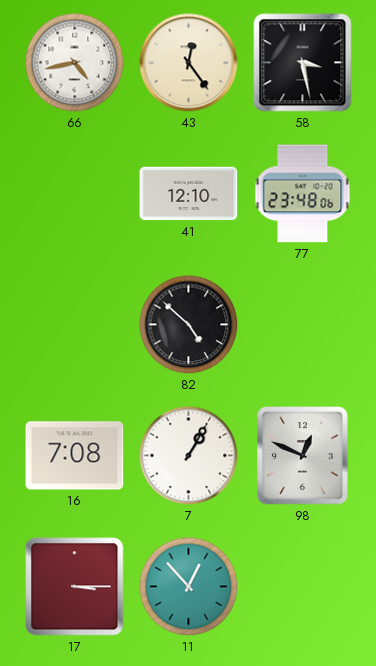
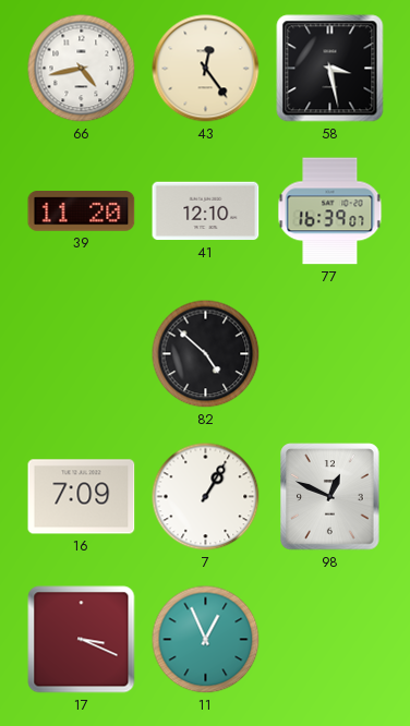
39: none -> 11:20
77: 23:48 -> 16:39
16: 7:08 -> 7:09
17: 3:15 -> 3:19
11: 12:53 -> 12:56
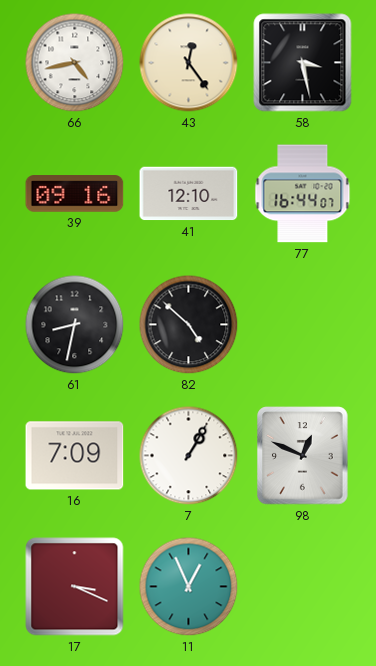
39: 11:20 -> 09:16
77: 16:39 -> 16:44
61: none -> 8:32
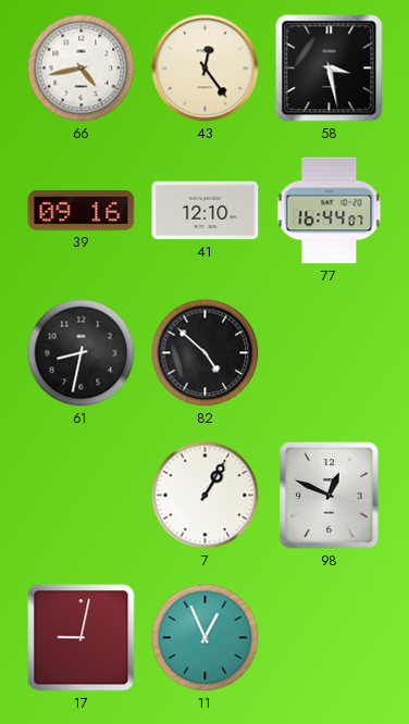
16: 7:09 -> none
17: 3:19 -> 9:02
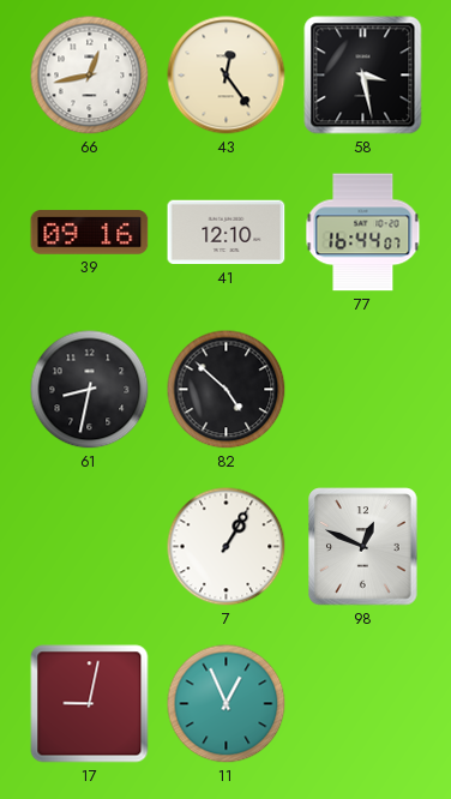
66: 4:43 -> 12:43
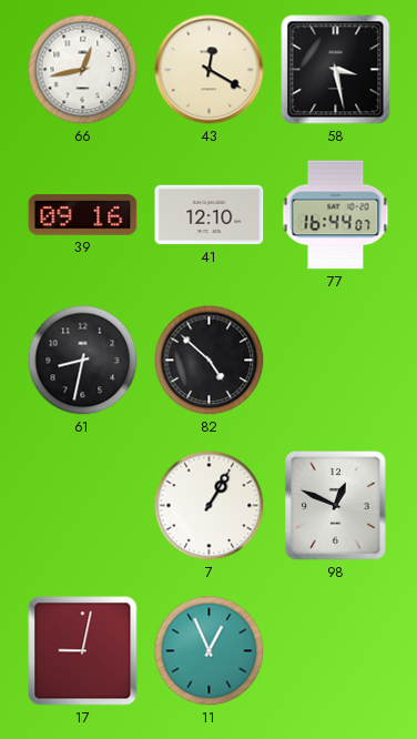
43: 12:24 -> 12:20
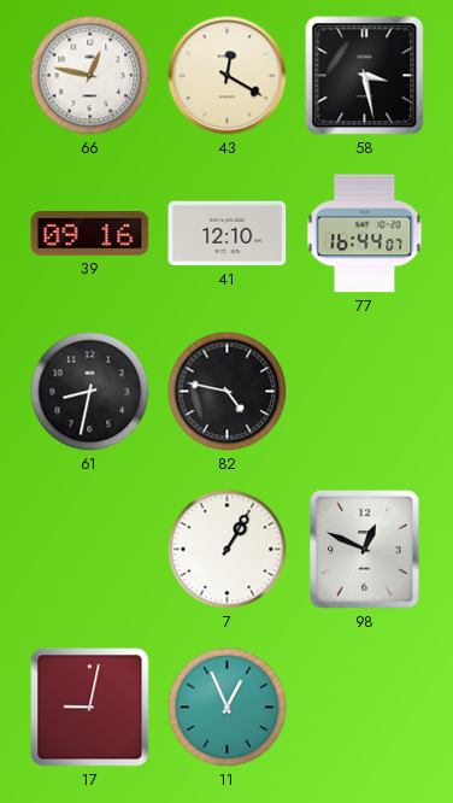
66: 12:43 -> 12:47
82: 4:52 -> 4:47
